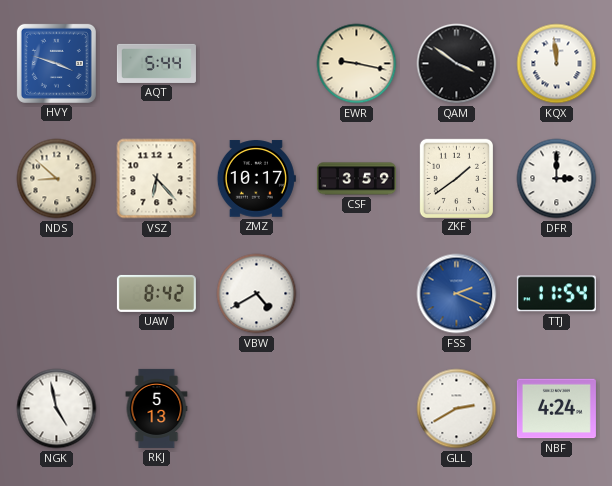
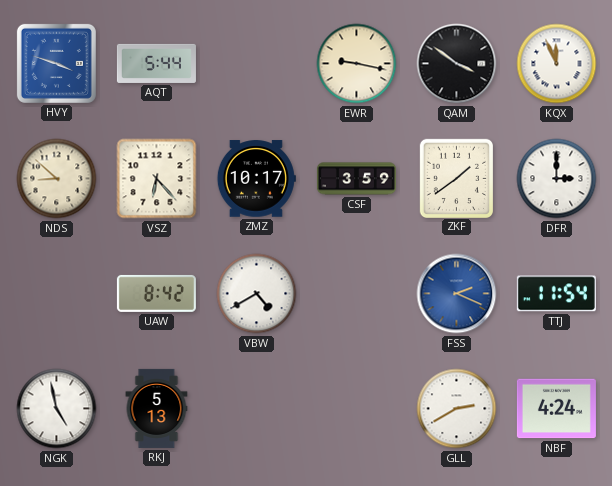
KQX: 11:59 -> 11:56
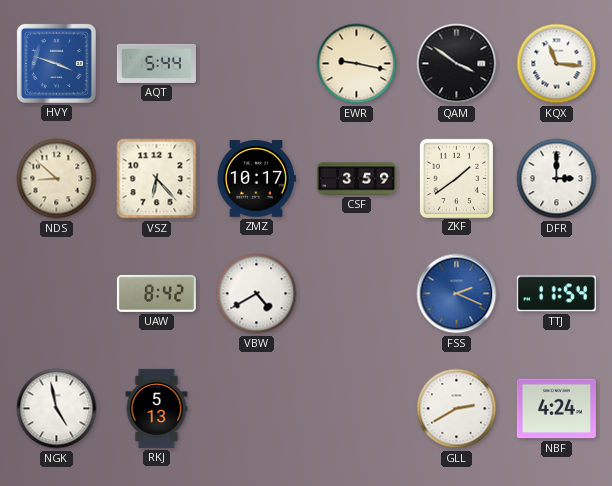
KQX: 11:56 -> 11:16
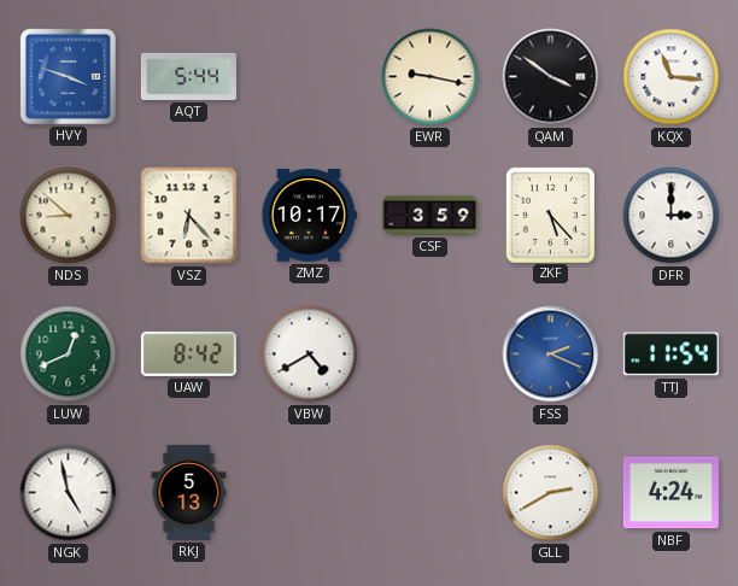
ZKF: 1:39 -> 5:23
LUW: none -> 12:41
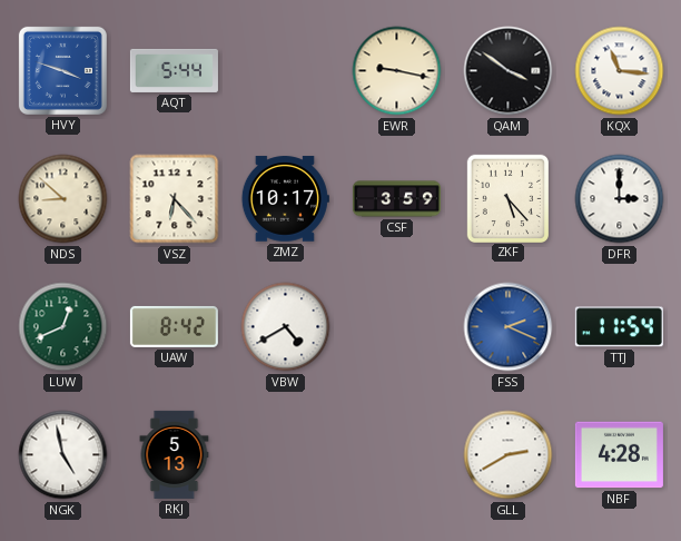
NBF: 4:24 -> 4:28
